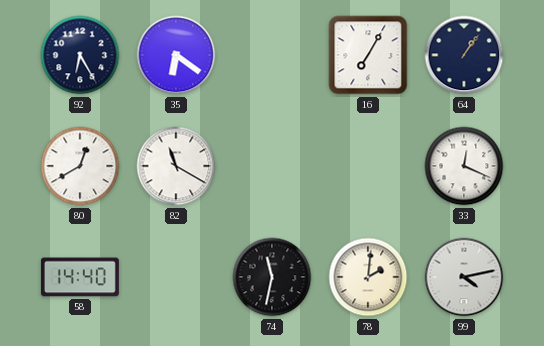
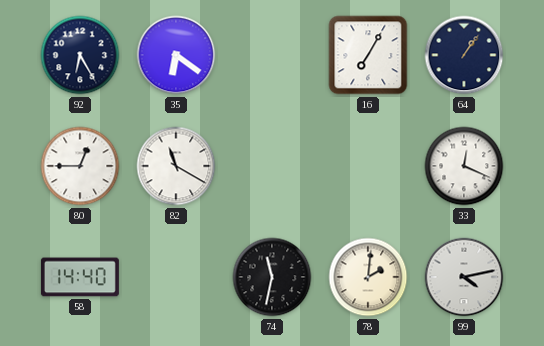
80: 12:40 -> 12:45
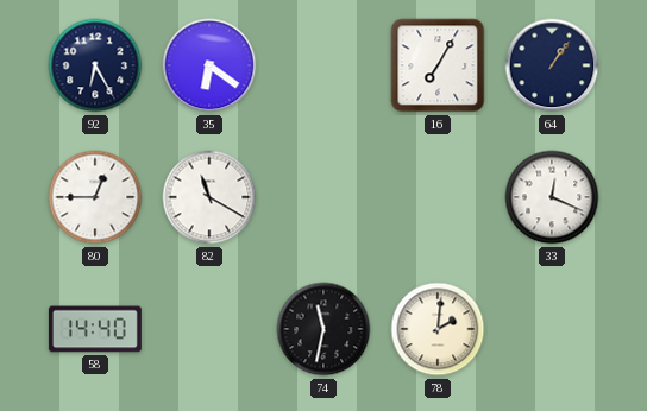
99: 4:13 -> none
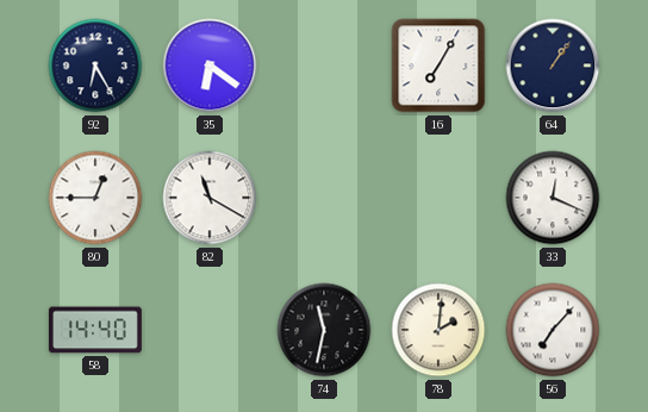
56: none -> 7:07
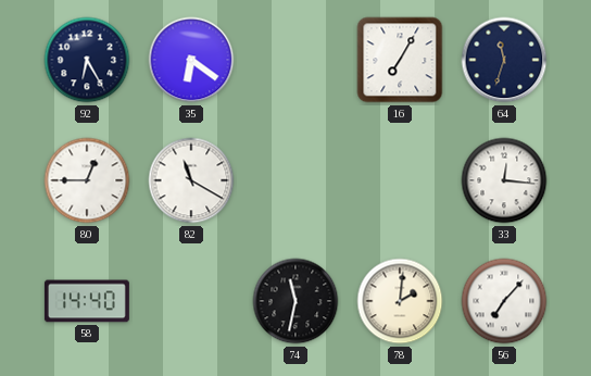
64: 1:06 -> 11:33
33: 12:19 -> 12:16
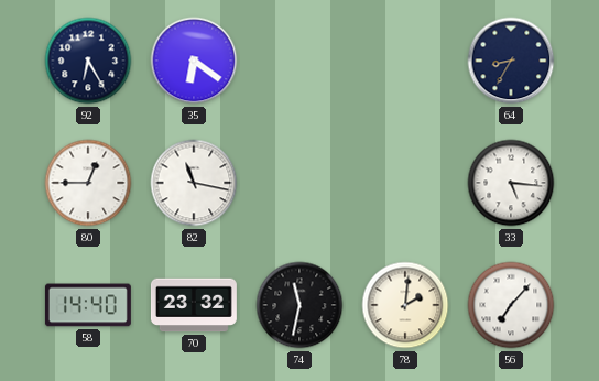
16: 7:05 -> none
64: 11:33 -> 8:35
82: 11:20 -> 11:17
33: 12:16 -> 5:16
70: none -> 23:32
